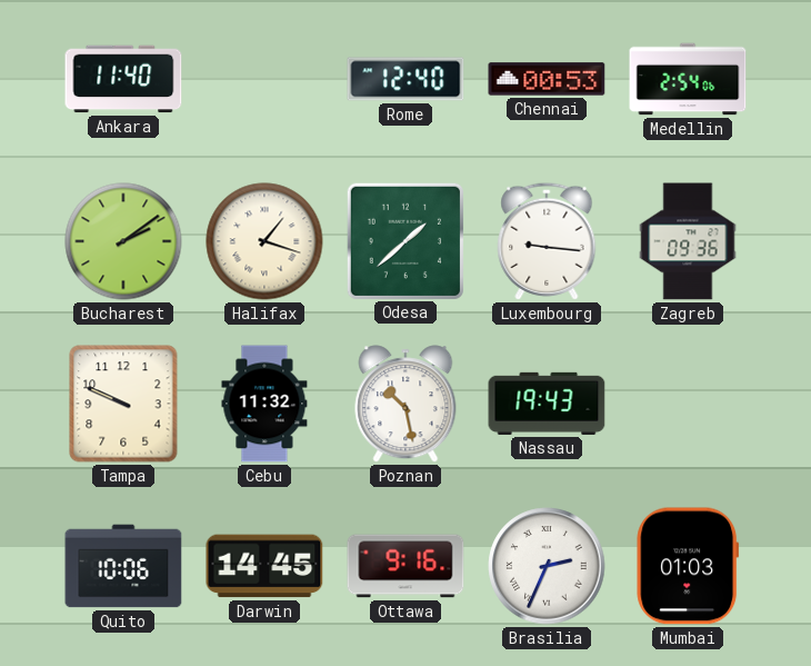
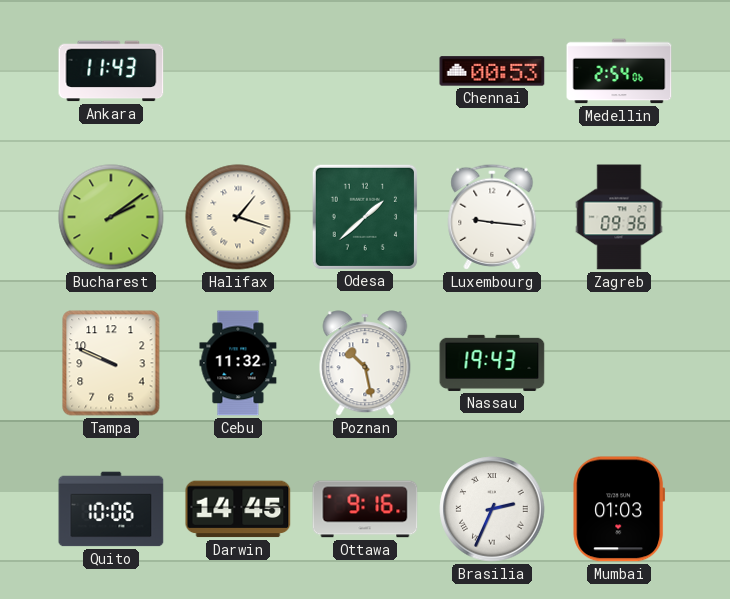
Ankara: 11:40 -> 11:43
Rome: 12:40 -> none
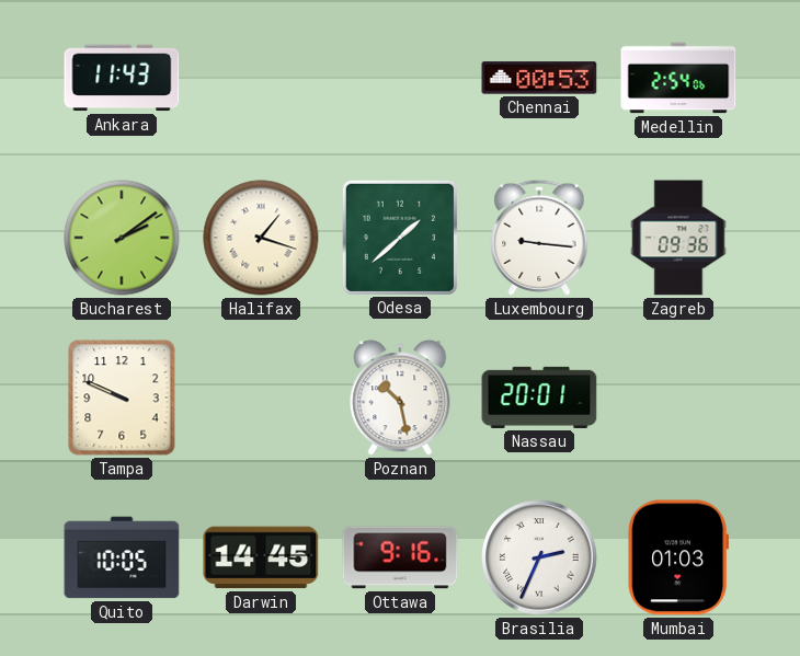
Cebu: 11:32 -> none
Nassau: 19:43 -> 20:01
Quito: 10:06 -> 10:05
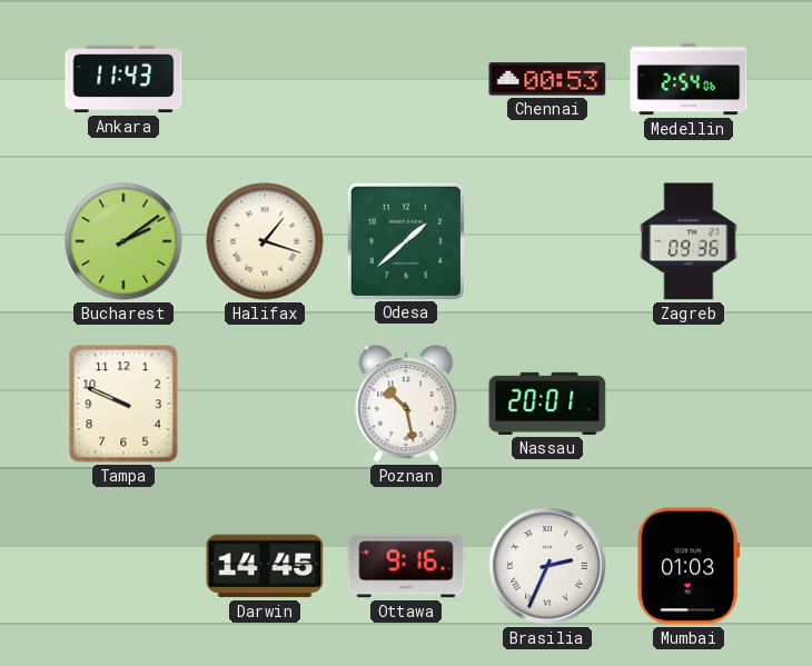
Luxembourg: 9:16 -> none
Quito: 10:05 -> none
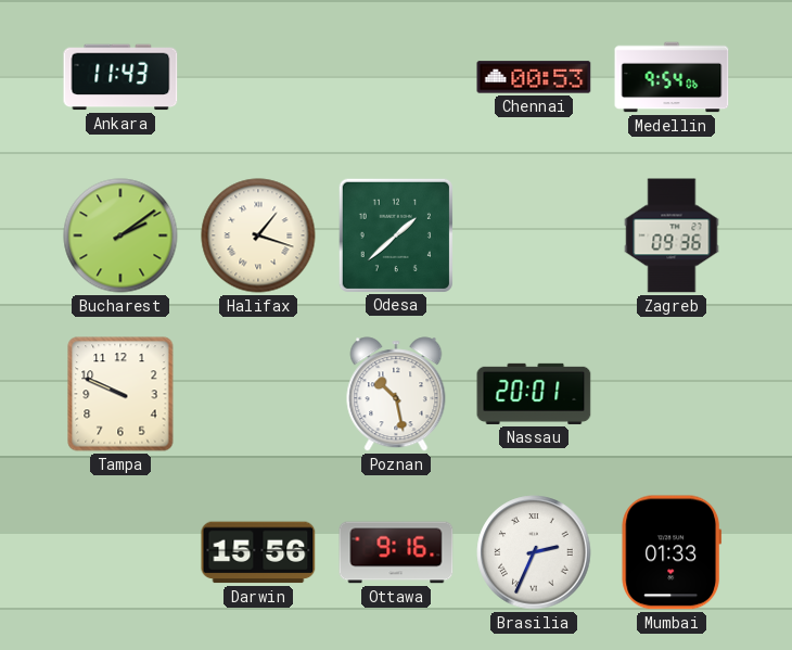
Medellin: 2:54 -> 9:54
Darwin: 14:45 -> 15:56
Mumbai: 01:03 -> 01:33
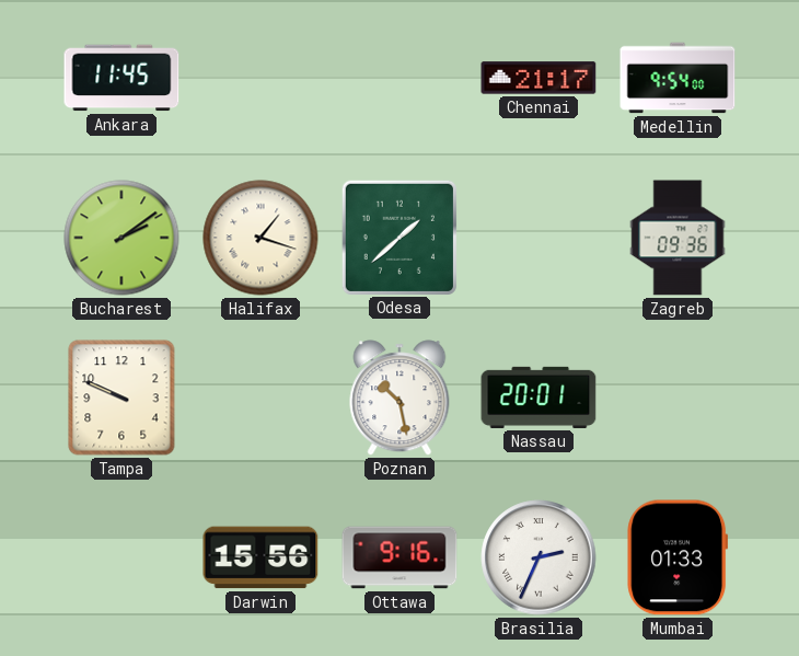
Ankara: 11:43 -> 11:45
Chennai: 00:53 -> 21:17
Medellin: 9:54:06 -> 9:54:00
